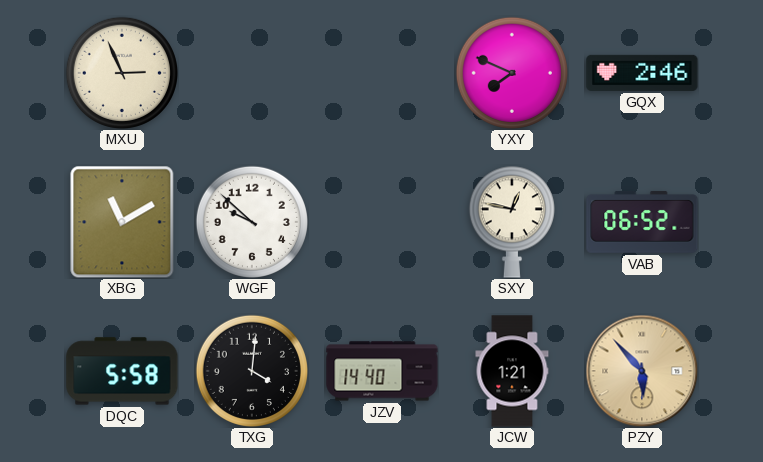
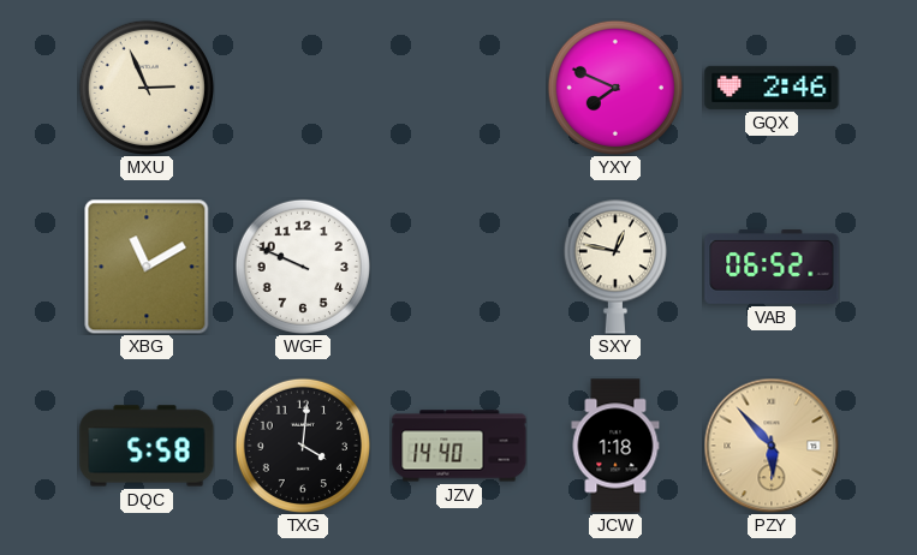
WGF: 9:52 -> 9:49
JCW: 1:21 -> 1:18
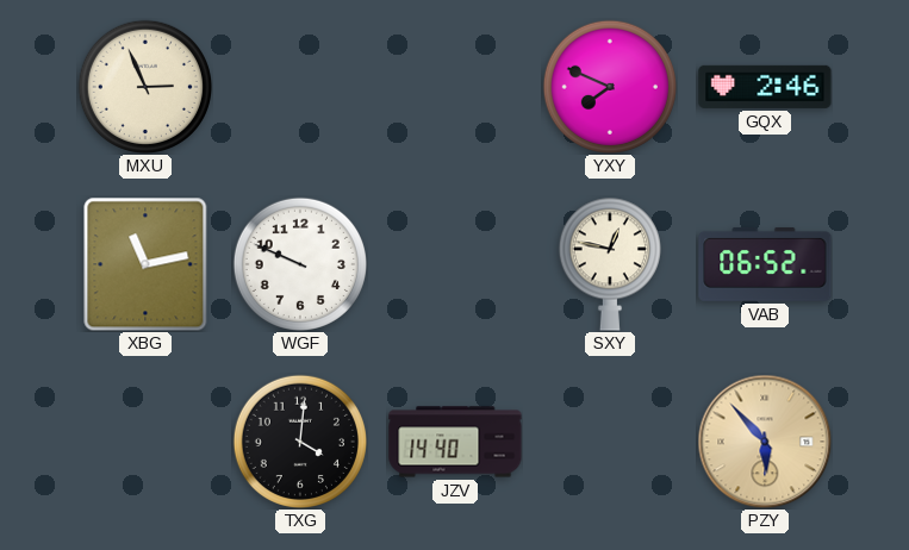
XBG: 11:10 -> 11:13
DQC: 5:58 -> none
JCW: 1:18 -> none
